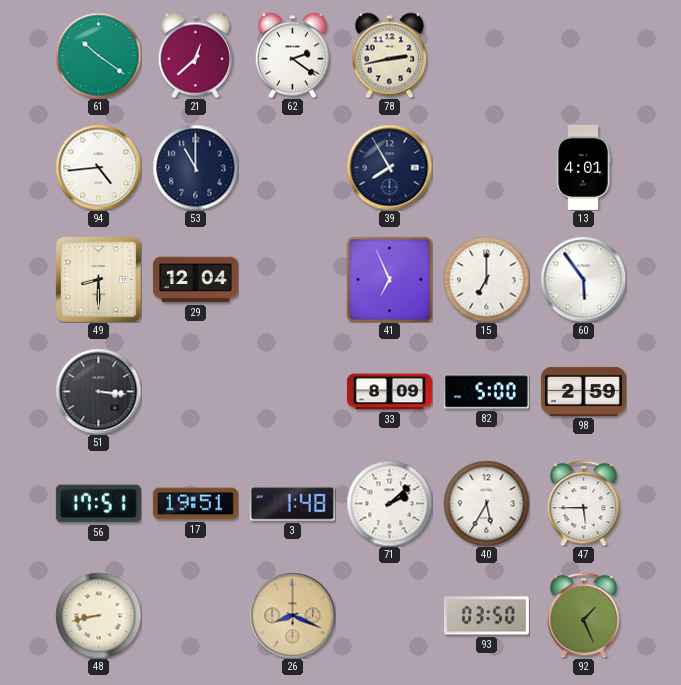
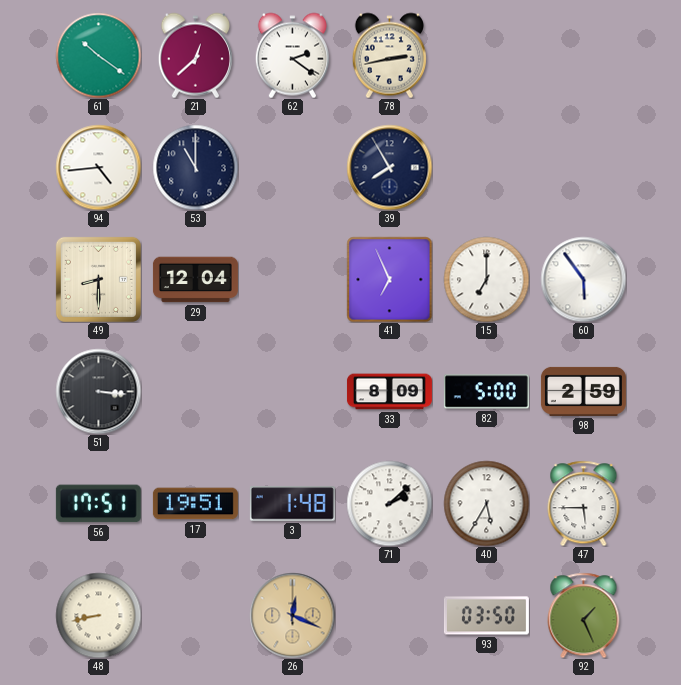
13: 4:01 -> none
26: 8:19 -> 12:19
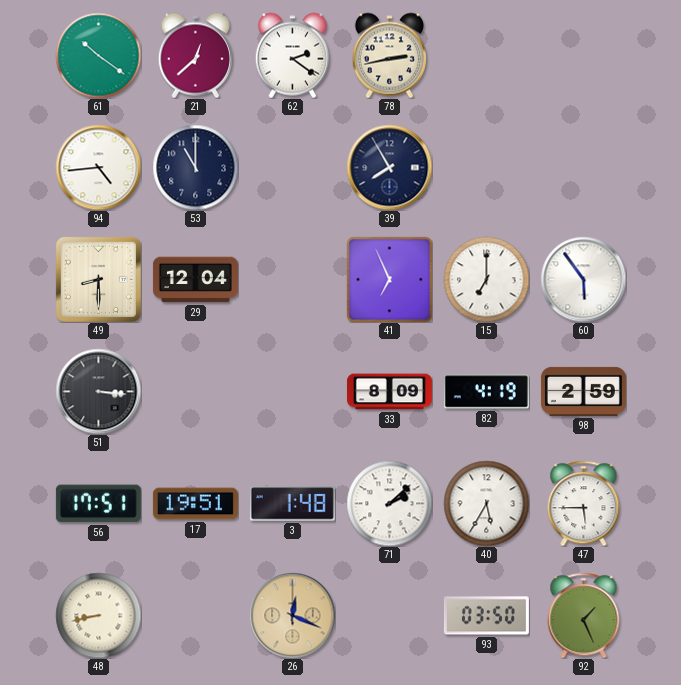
82: 5:00 -> 4:19
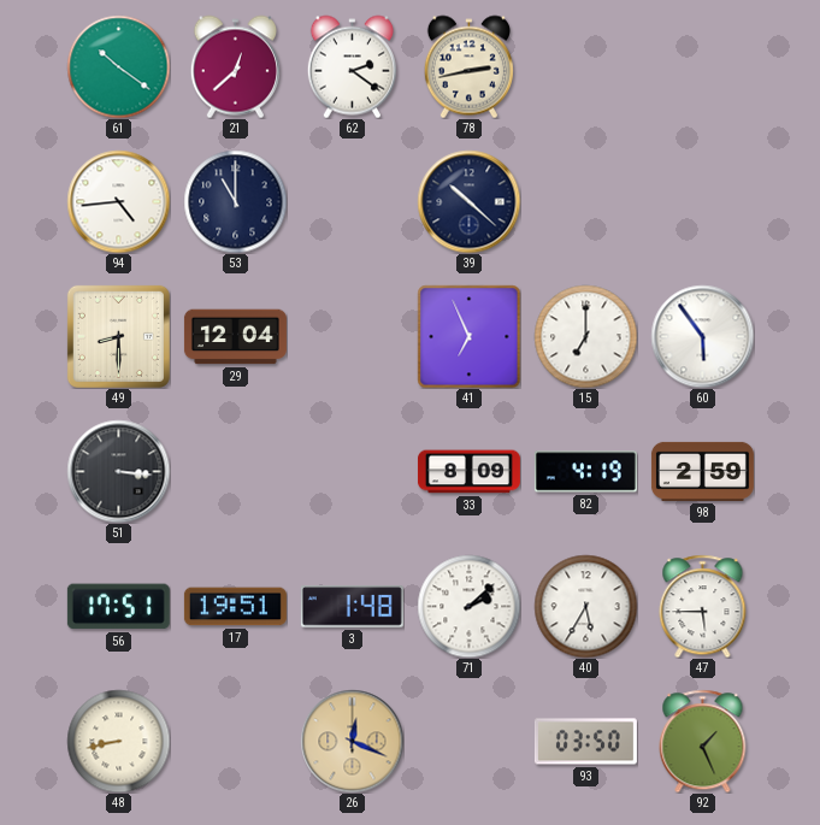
39: 7:55 -> 10:22
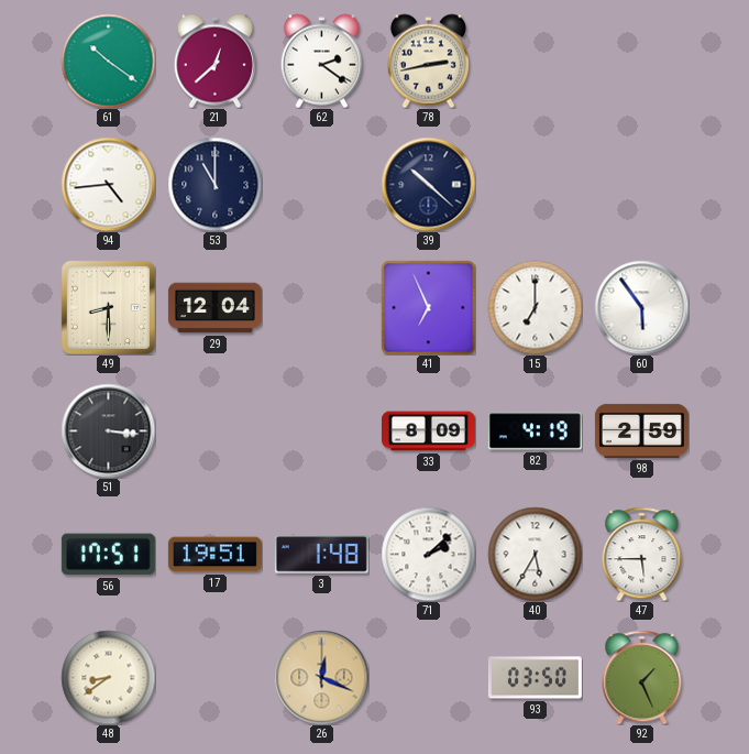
48: 8:43 -> 8:39
